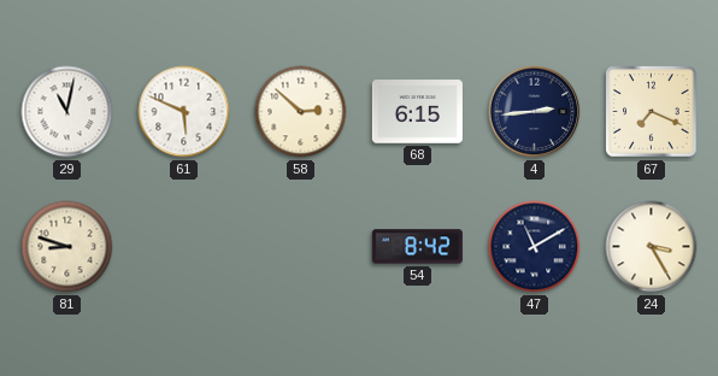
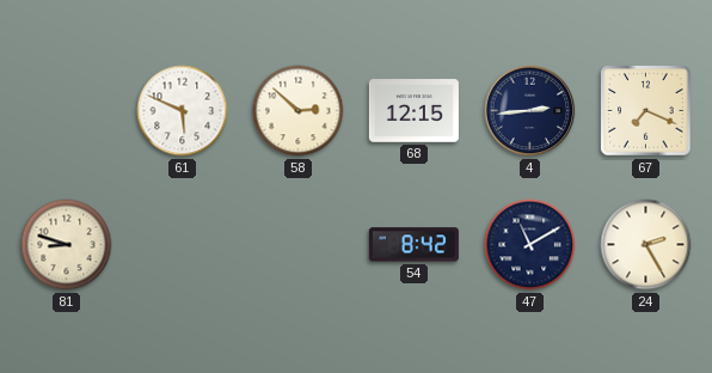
29: 11:02 -> none
68: 6:15 -> 12:15
24: 3:25 -> 2:25
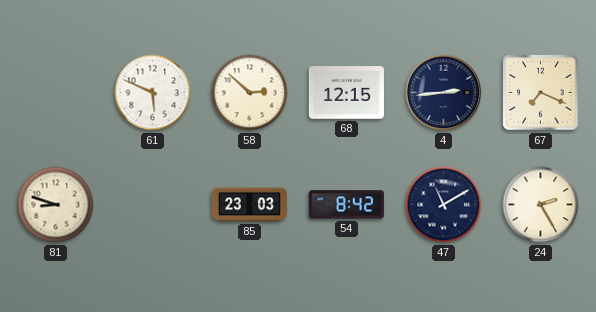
85: none -> 23:03
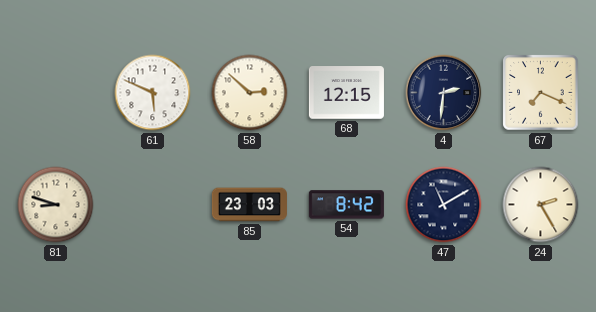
4: 2:44 -> 2:31
